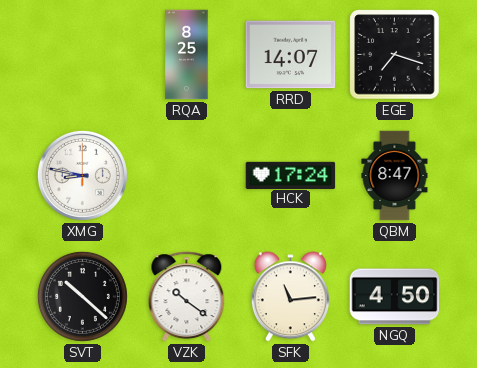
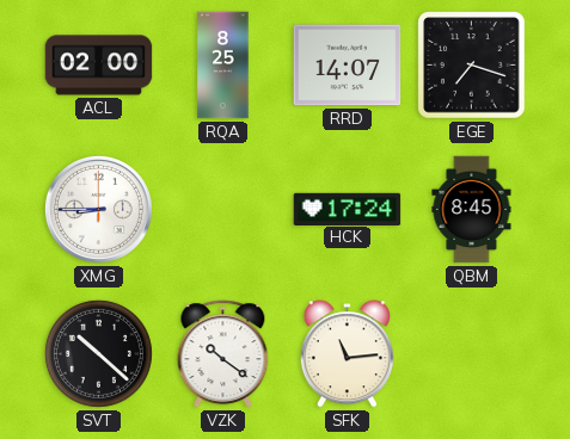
ACL: none -> 02:00
XMG: 8:47 -> 8:45
QBM: 8:47 -> 8:45
NGQ: 4:50 -> none
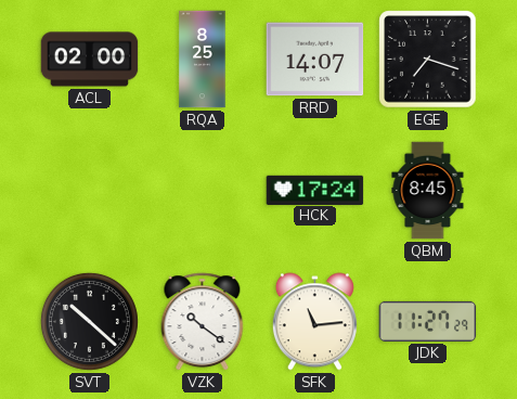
XMG: 8:45 -> none
JDK: none -> 11:27
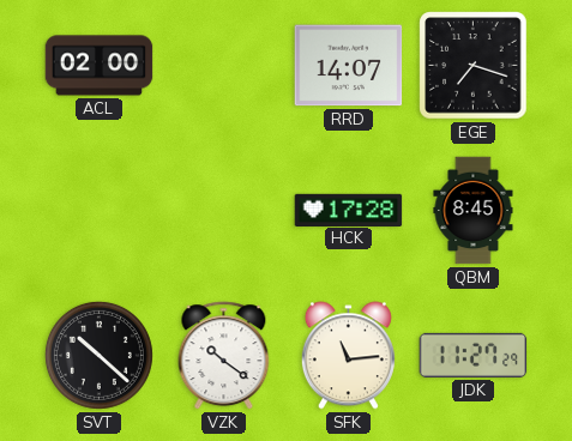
RQA: 8:25 -> none
HCK: 17:24 -> 17:28
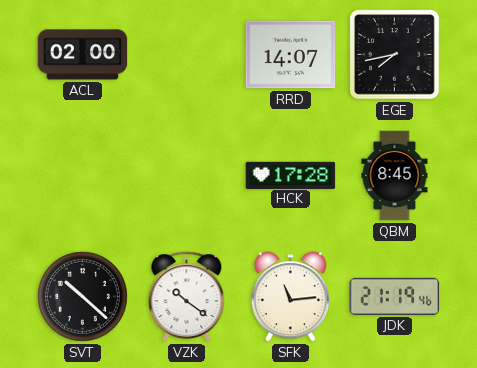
EGE: 7:18 -> 7:43
JDK: 11:27 -> 21:19
